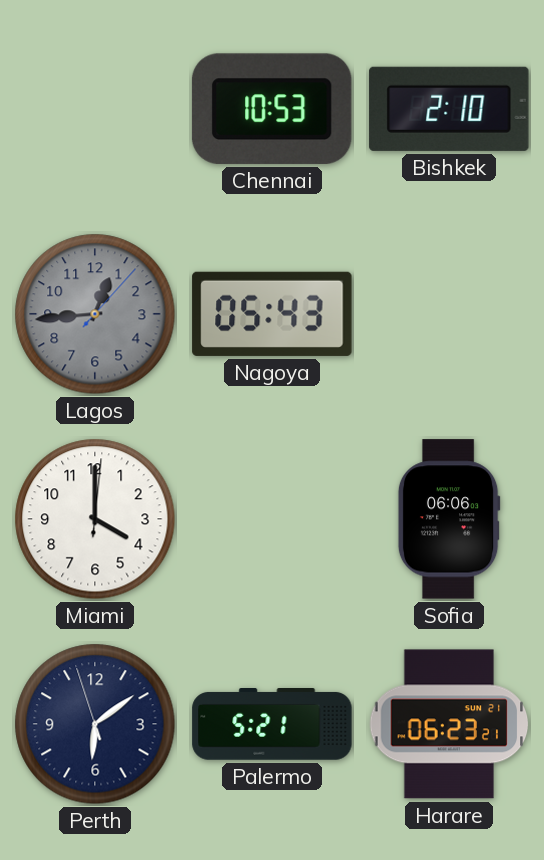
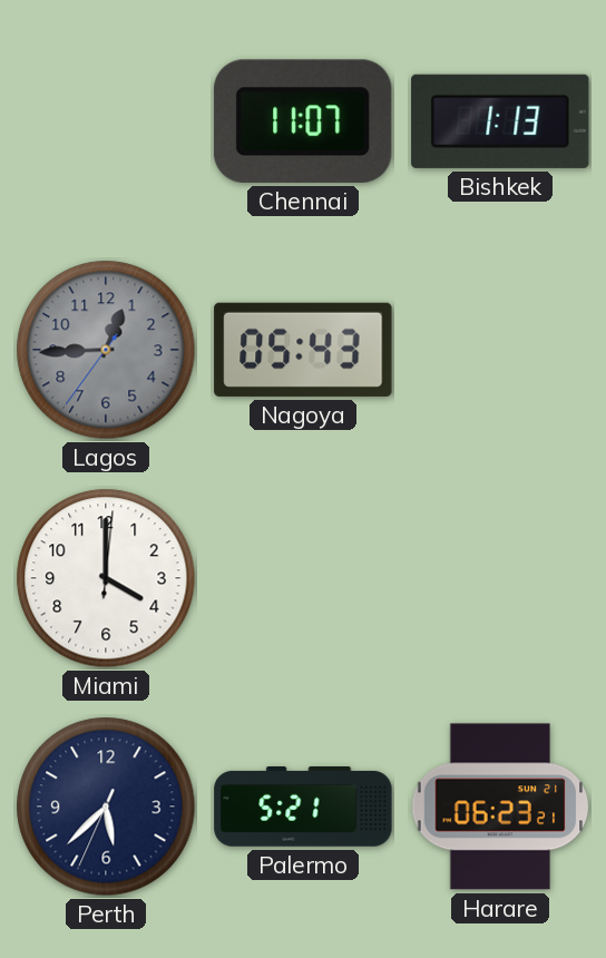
Chennai: 10:53 -> 11:07
Bishkek: 2:10 -> 1:13
Lagos: 12:44:07 -> 12:44:36
Sofia: 06:06 -> none
Perth: 6:08 -> 5:37
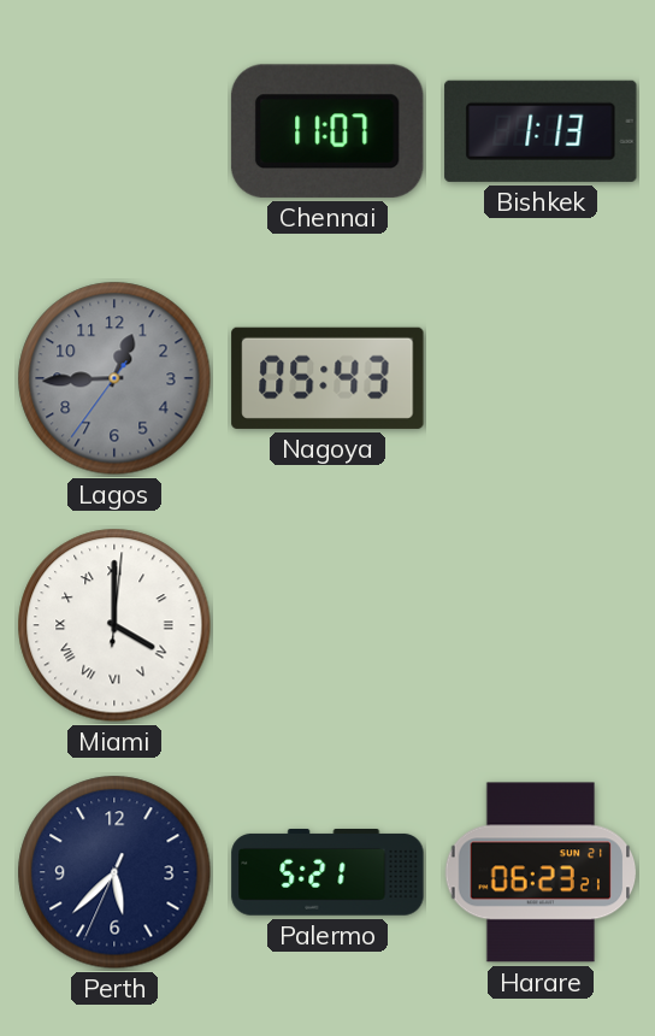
Miami numerals: Arabic -> Roman
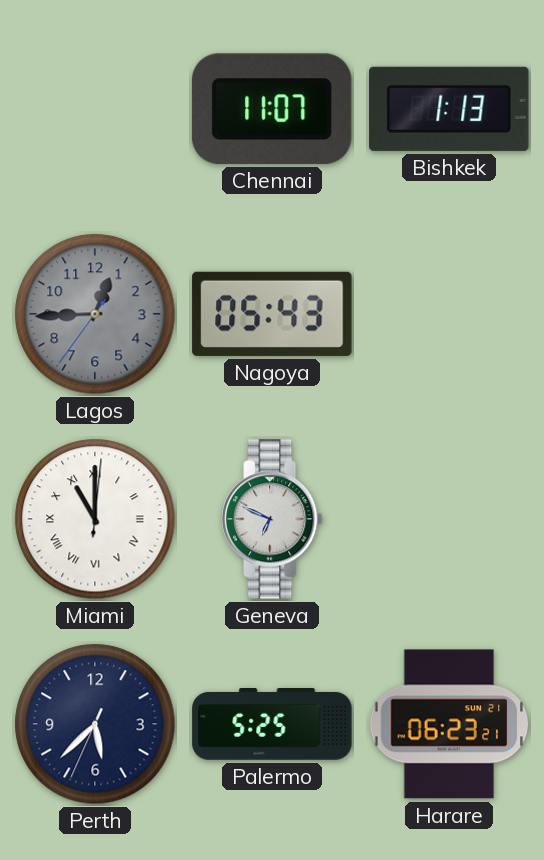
Miami: 4:00 -> 11:00
Geneva: none -> 6:49
Palermo: 5:21 -> 5:25
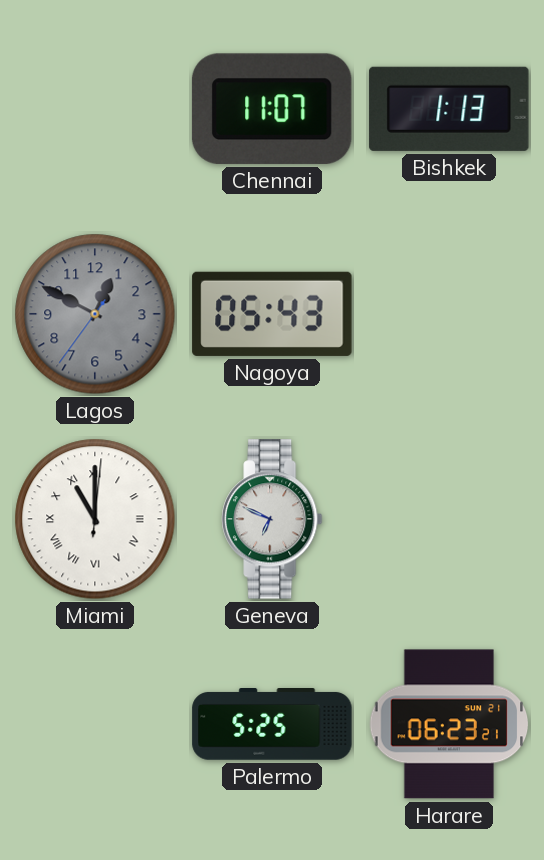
Lagos: 12:44 -> 12:49
Perth: 5:37 -> none
